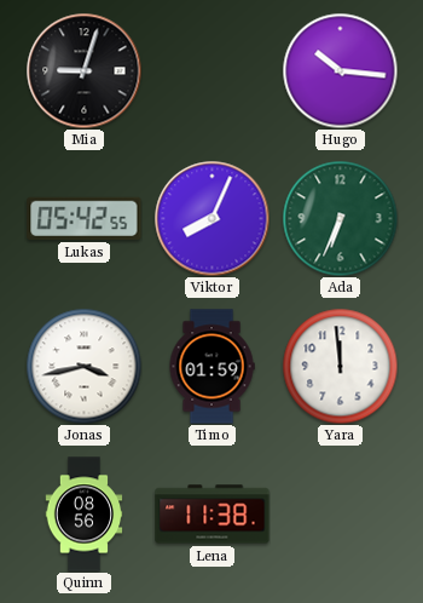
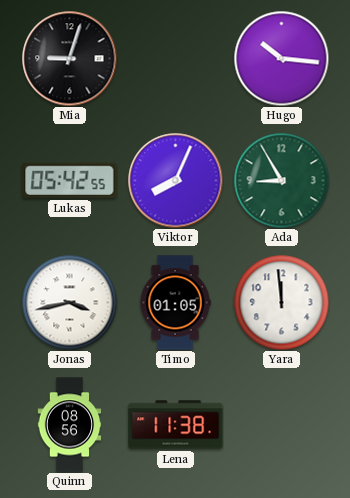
Ada: 6:34 -> 8:55
Timo: 01:59 -> 01:05
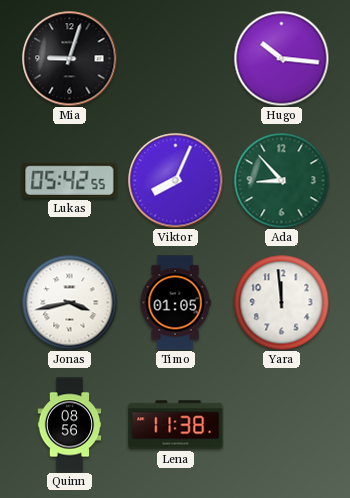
Ada: 8:55 -> 8:53
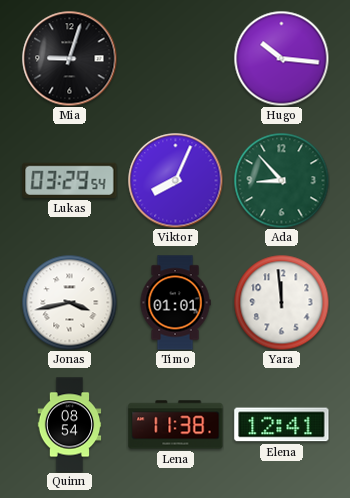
Lukas: 05:42 -> 03:29
Timo: 01:05 -> 01:01
Quinn: 08:56 -> 08:54
Elena: none -> 12:41
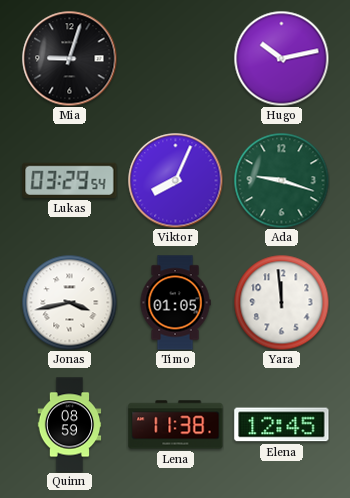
Hugo: 10:16 -> 10:13
Ada: 8:53 -> 9:18
Timo: 01:01 -> 01:05
Quinn: 08:54 -> 08:59
Elena: 12:41 -> 12:45
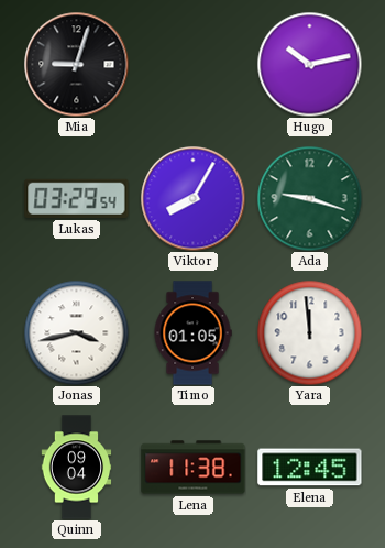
Viktor: 8:04 -> 8:05
Quinn: 08:59 -> 09:04
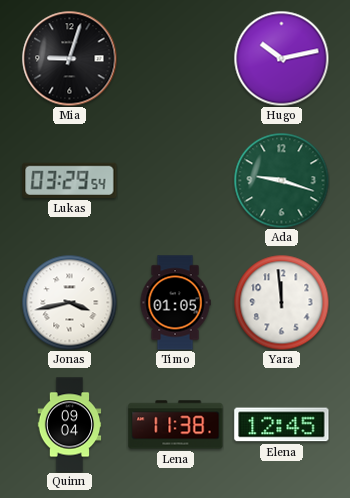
Viktor: 8:05 -> none
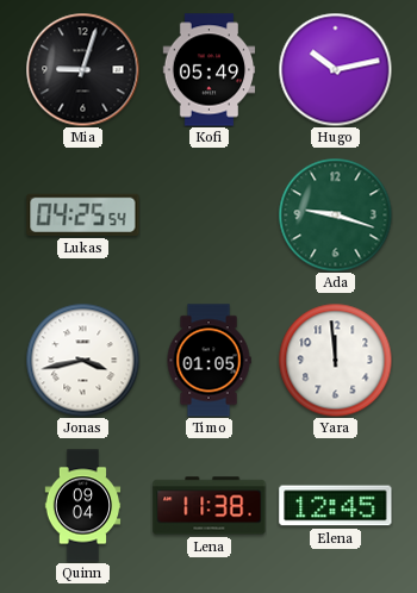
Kofi: none -> 05:49
Lukas: 03:29 -> 04:25
